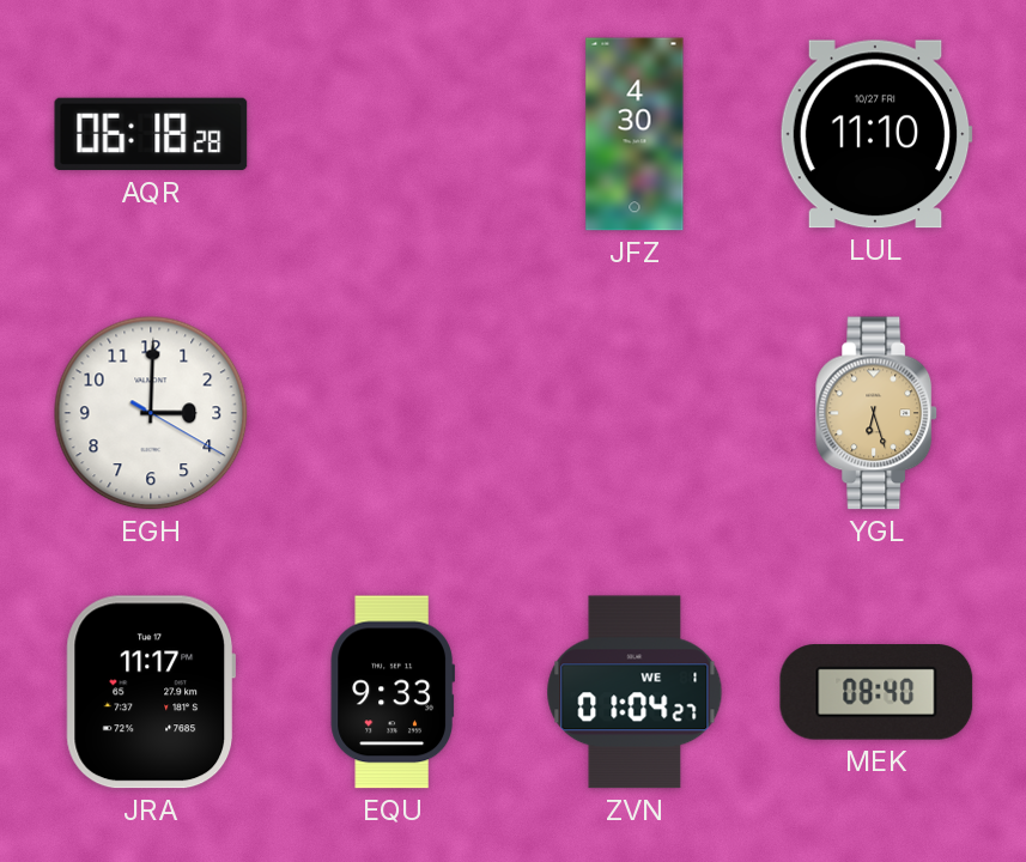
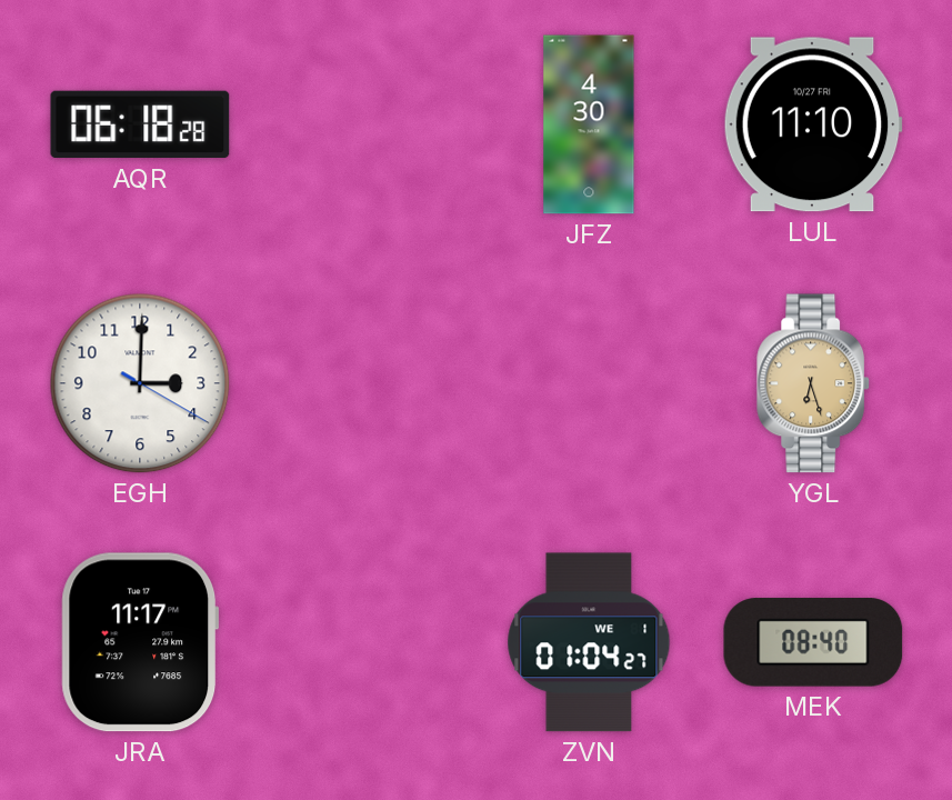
EQU: 9:33 -> none
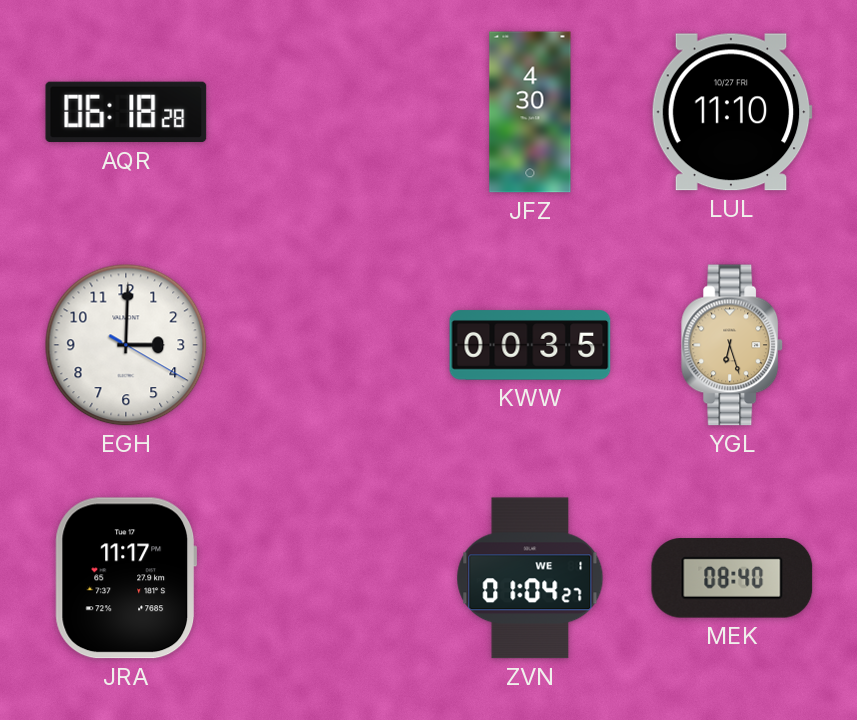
KWW: none -> 00:35
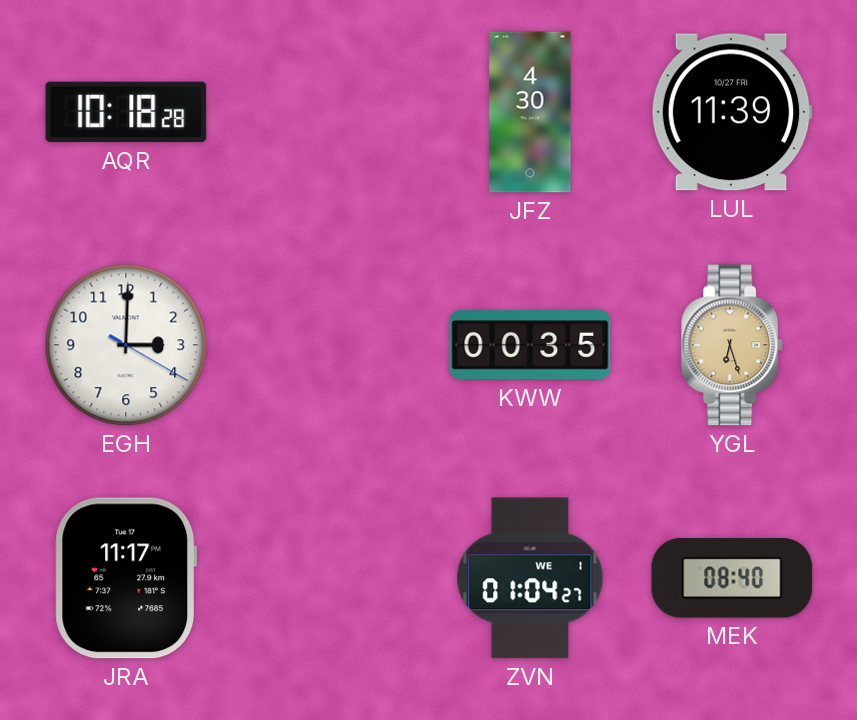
AQR: 06:18 -> 10:18
LUL: 11:10 -> 11:39
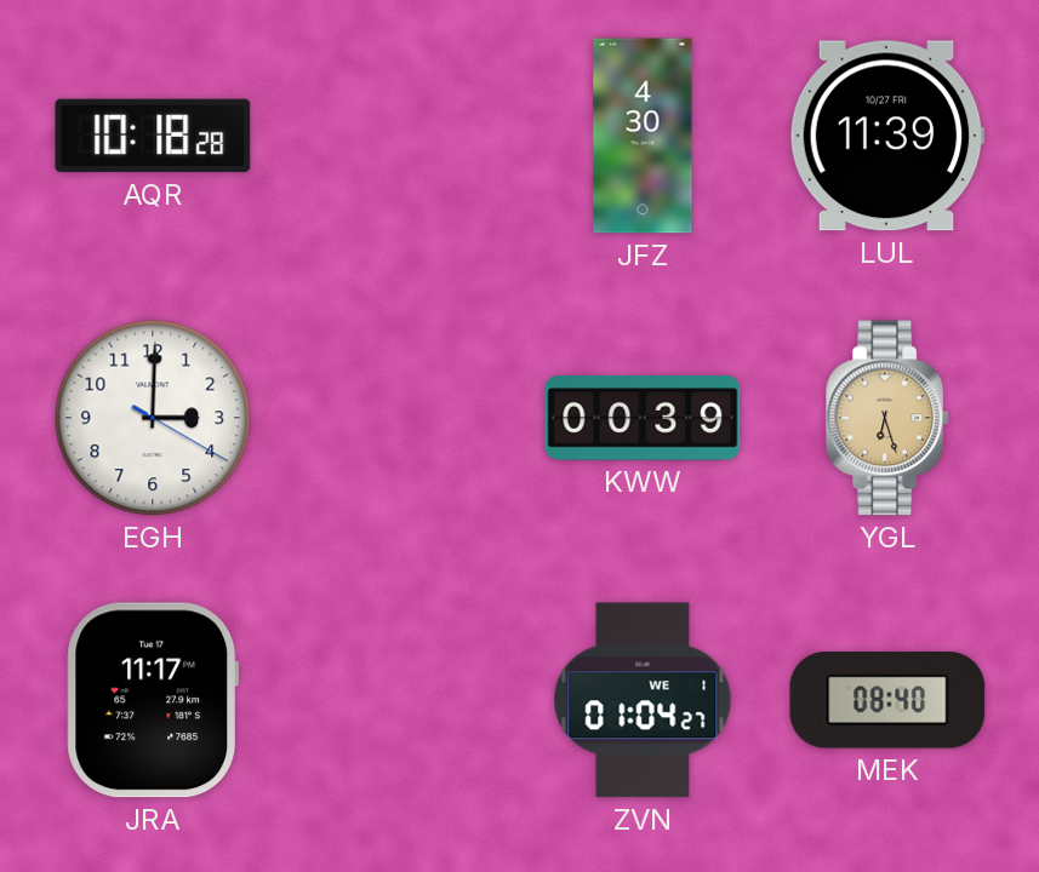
KWW: 00:35 -> 00:39
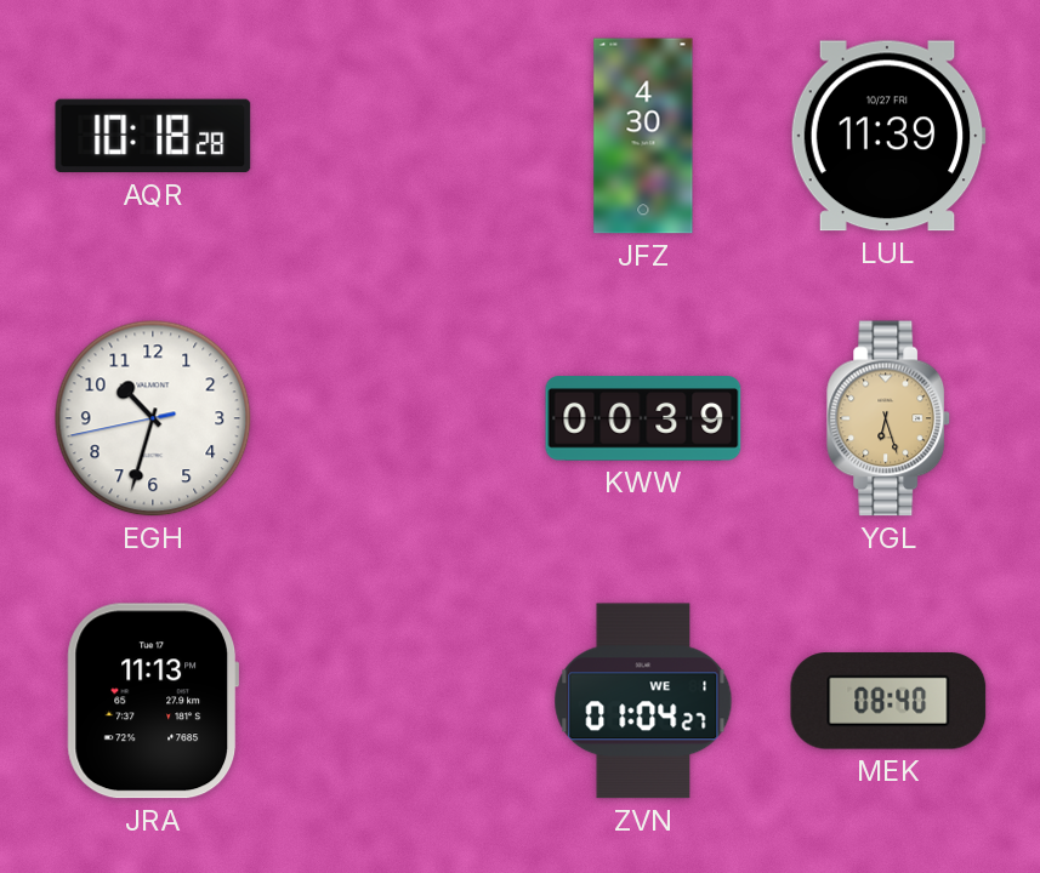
EGH: 3:00 -> 10:32
JRA: 11:17 -> 11:13
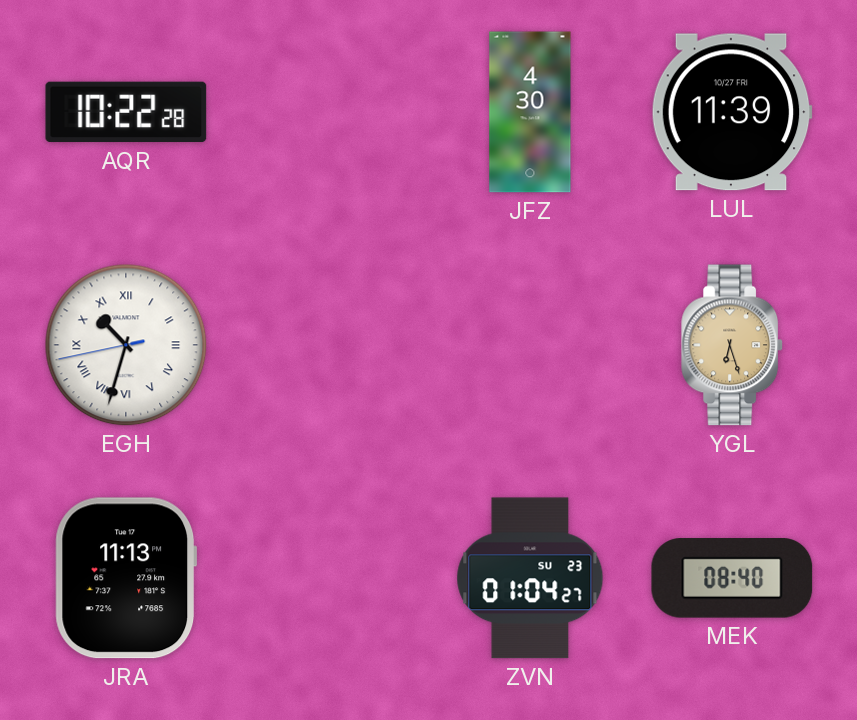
AQR: 10:18 -> 10:22
EGH numerals: Arabic -> Roman
KWW: 00:39 -> none
ZVN date: WE 1 -> SU 23
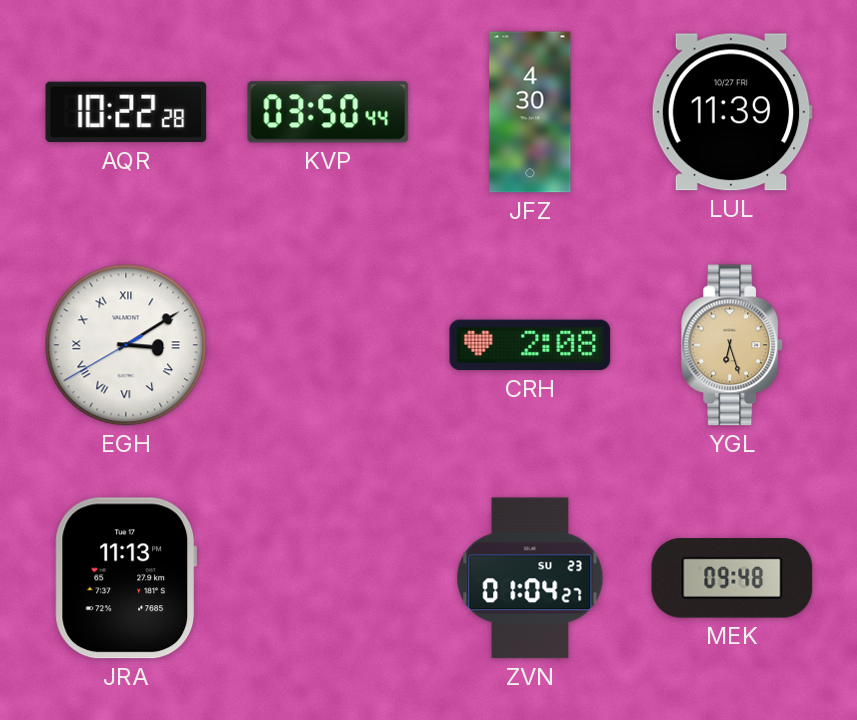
KVP: none -> 03:50
EGH: 10:32 -> 3:09
CRH: none -> 2:08
MEK: 08:40 -> 09:48
